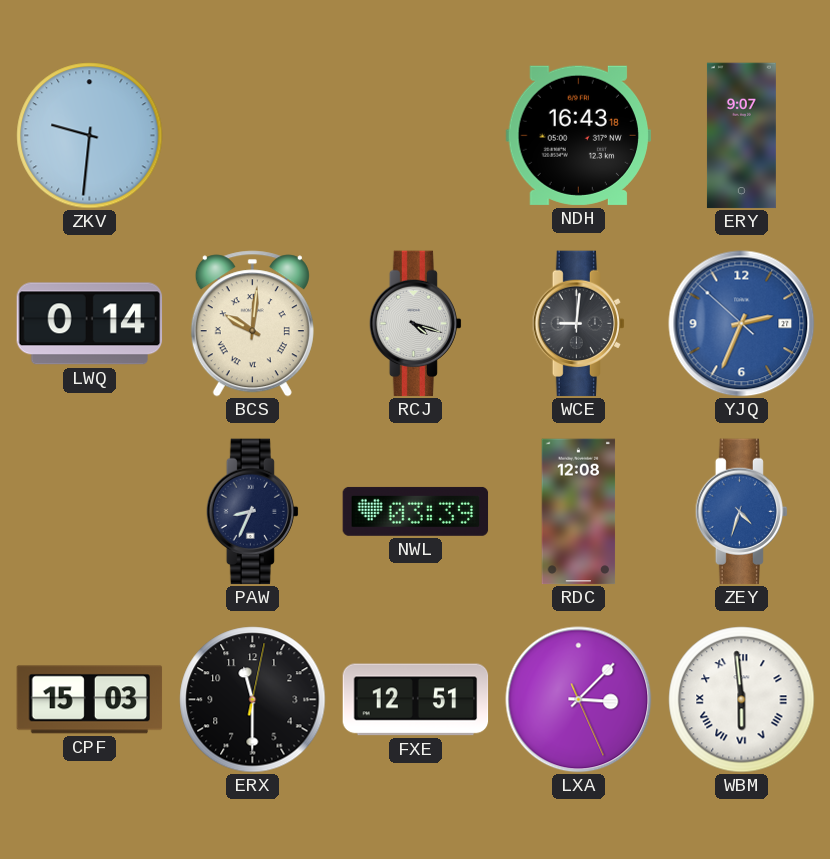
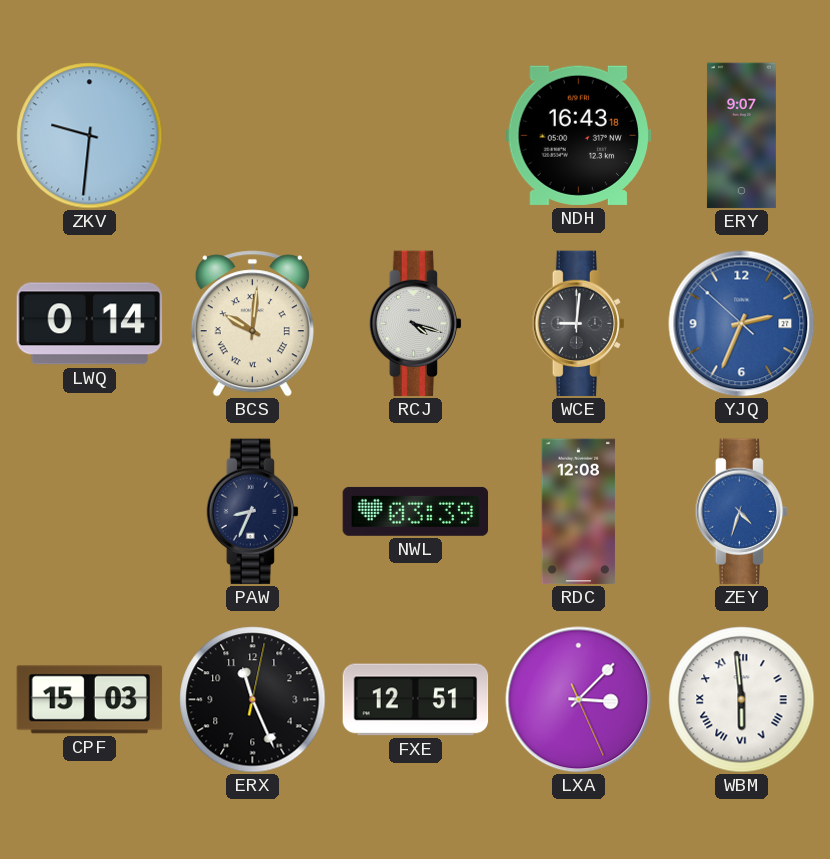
ERX: 11:30 -> 11:26
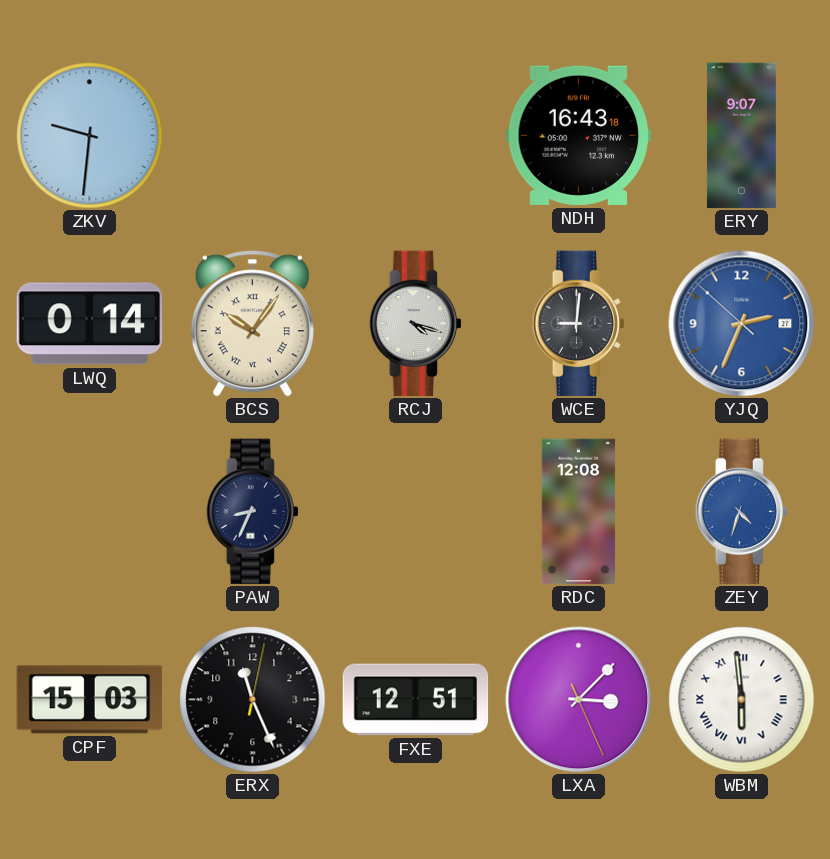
BCS: 10:01 -> 10:06
NWL: 03:39 -> none
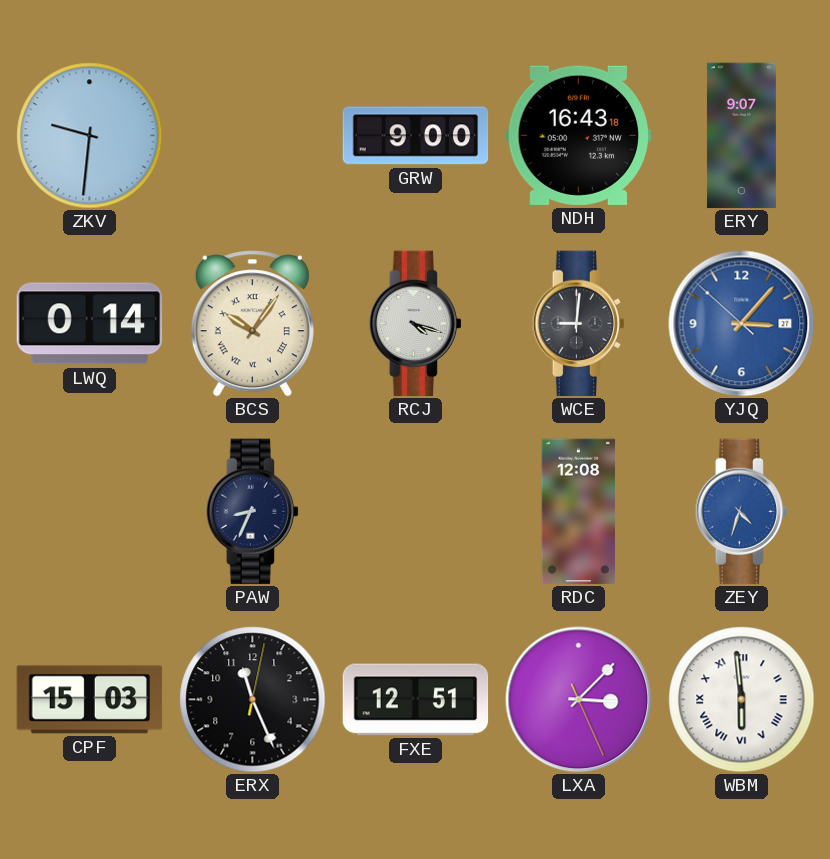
GRW: none -> 9:00
YJQ: 2:33 -> 3:06
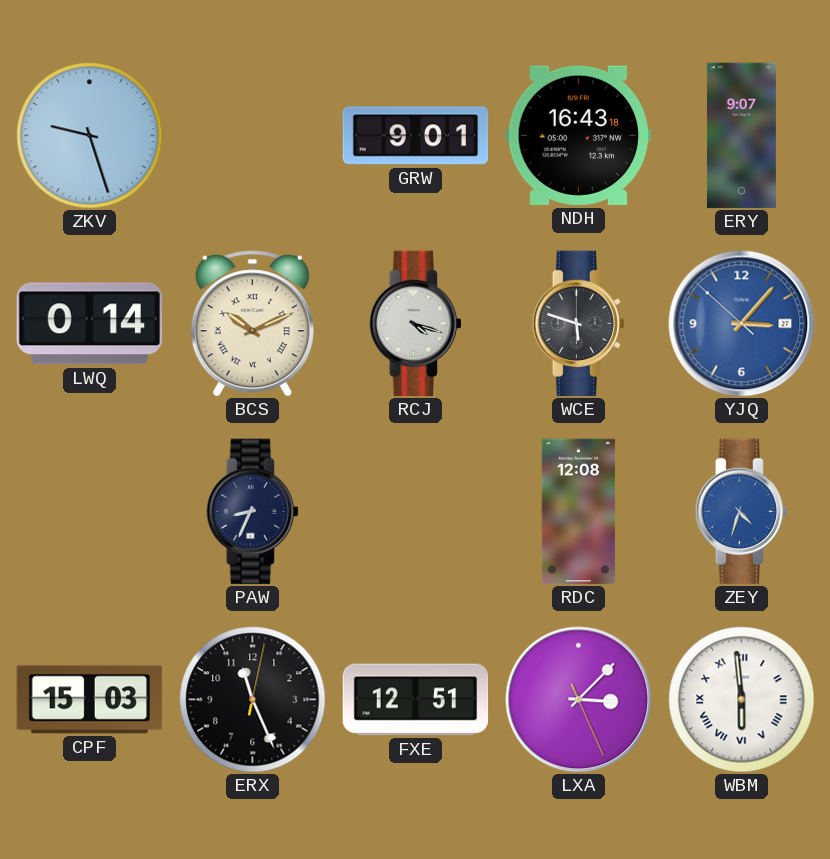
ZKV: 9:31 -> 9:27
GRW: 9:00 -> 9:01
BCS: 10:06 -> 10:11
WCE: 9:01 -> 5:48
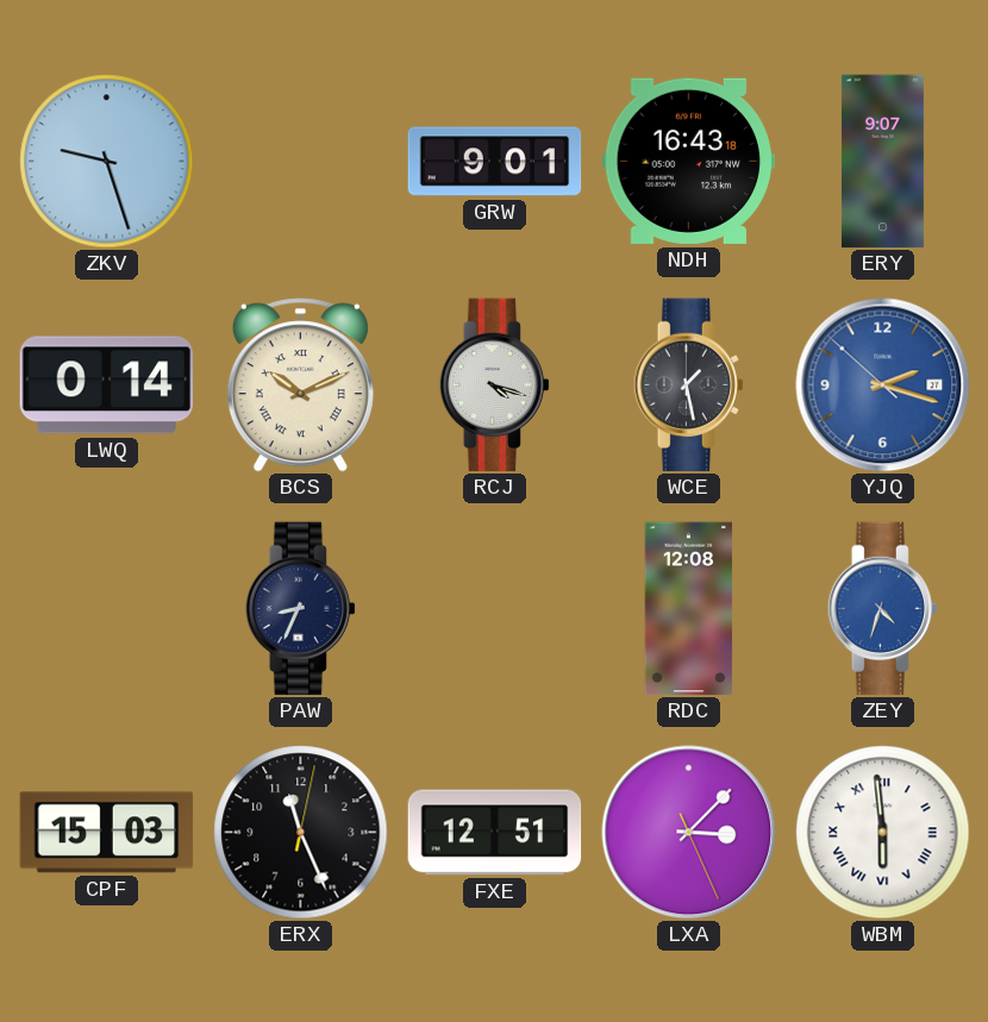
WCE: 5:48 -> 1:28
YJQ: 3:06 -> 2:17
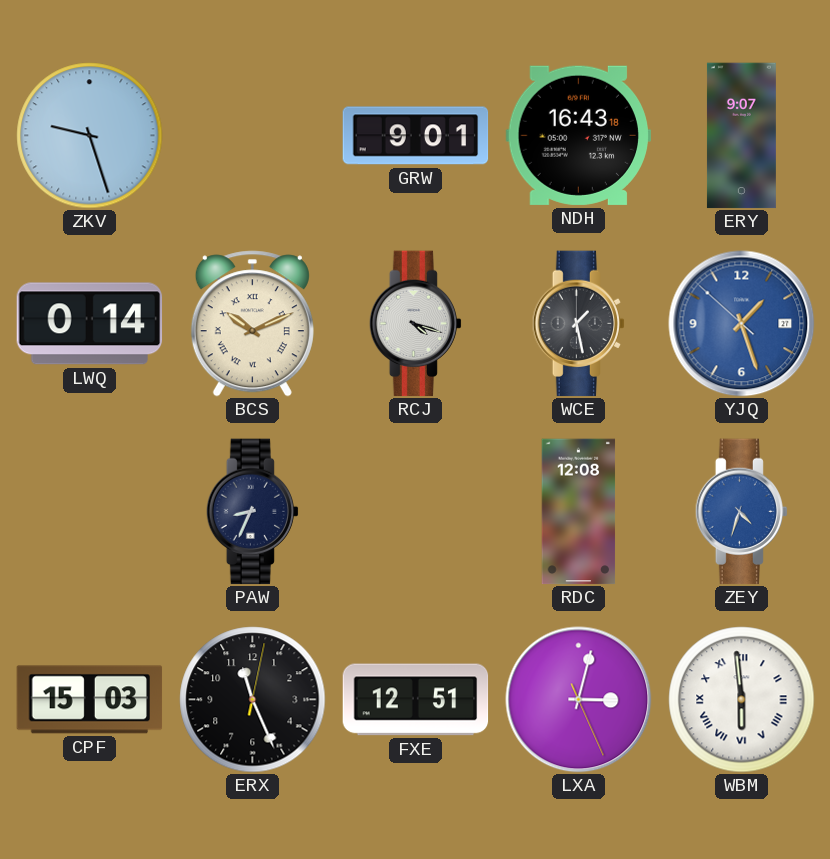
YJQ: 2:17 -> 1:26
LXA: 3:07 -> 3:02
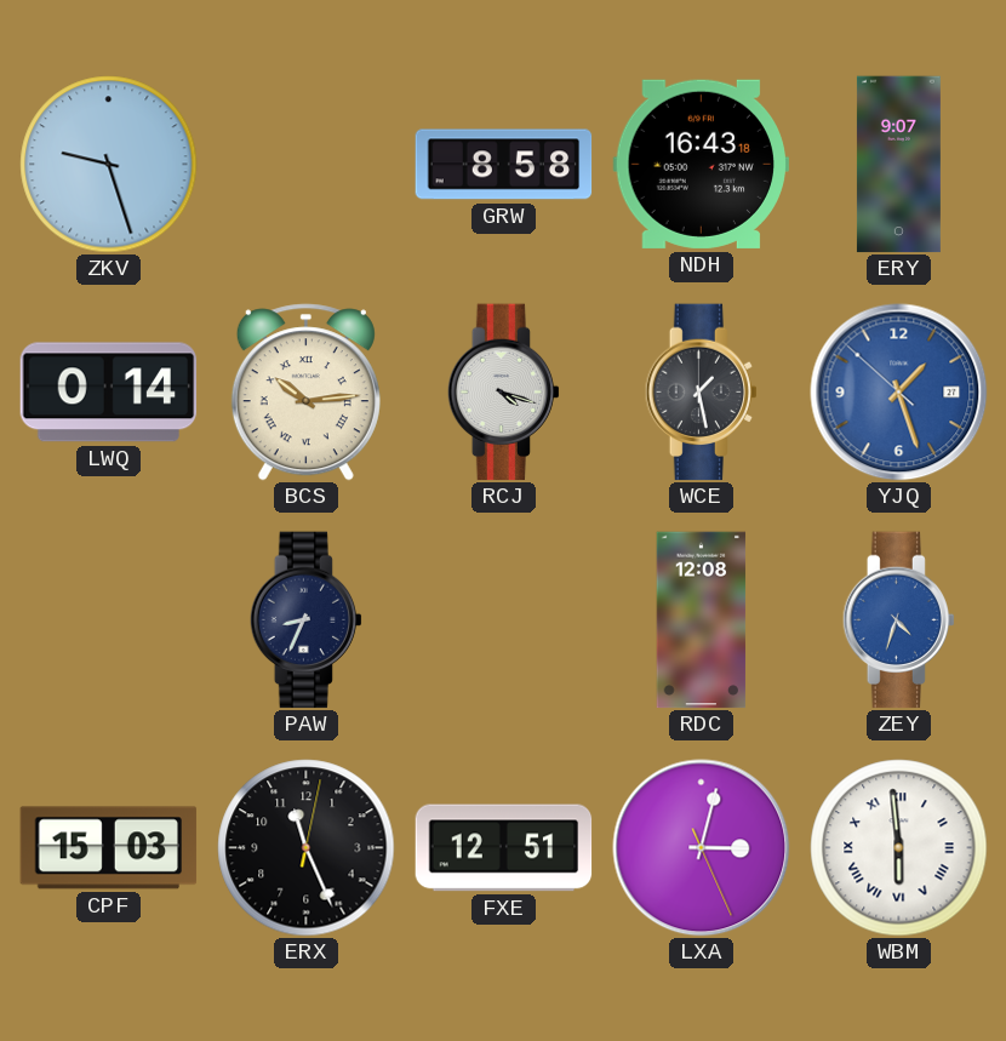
GRW: 9:01 -> 8:58
BCS: 10:11 -> 10:14
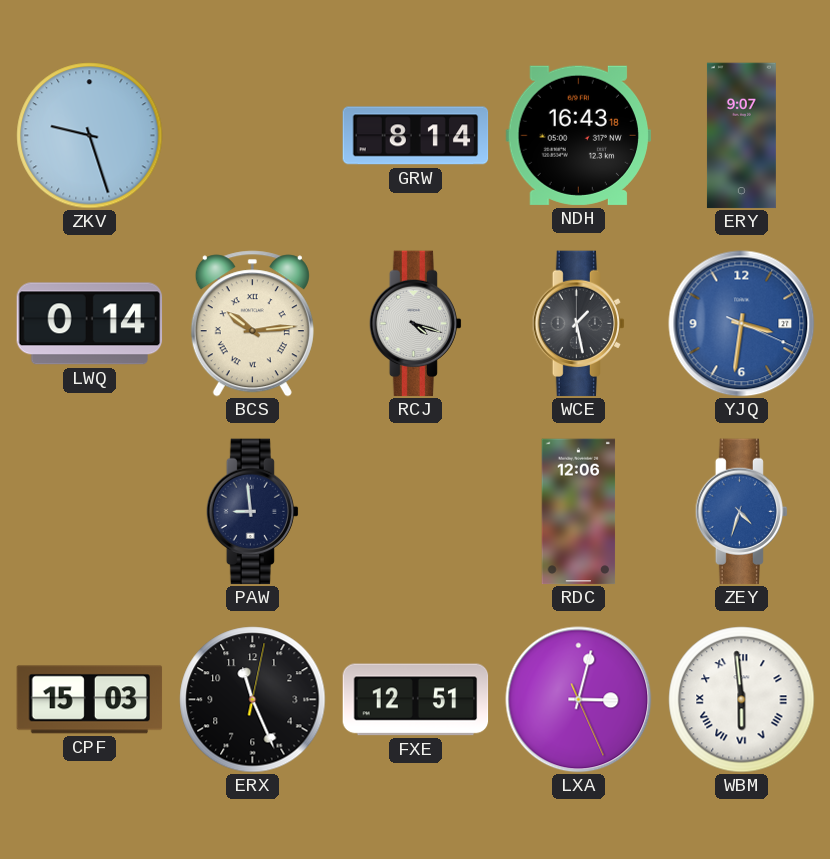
GRW: 8:58 -> 8:14
YJQ: 1:26 -> 3:31
PAW: 8:34 -> 8:59
RDC: 12:08 -> 12:06
